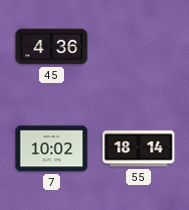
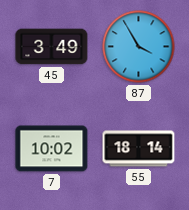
45: 4:36 -> 3:49
87: none -> 3:55
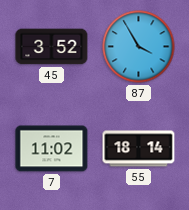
45: 3:49 -> 3:52
7: 10:02 -> 11:02
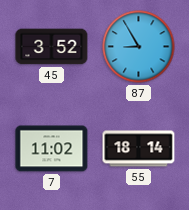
87: 3:55 -> 8:55
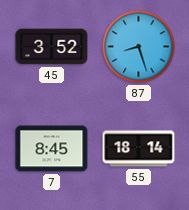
87: 8:55 -> 8:27
7: 11:02 -> 8:45
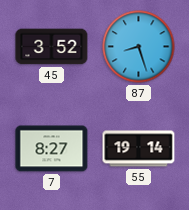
7: 8:45 -> 8:27
55: 18:14 -> 19:14
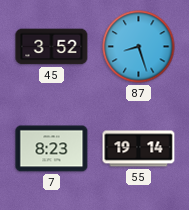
7: 8:27 -> 8:23
